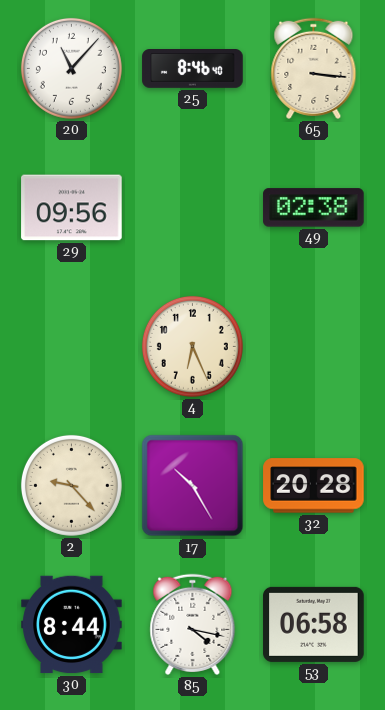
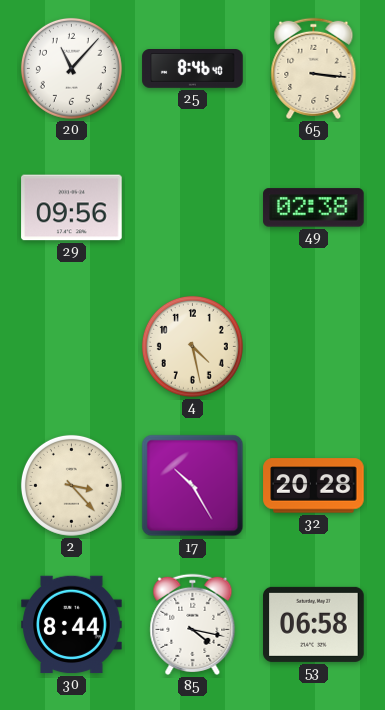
4: 6:26 -> 4:28
2: 9:23 -> 3:23
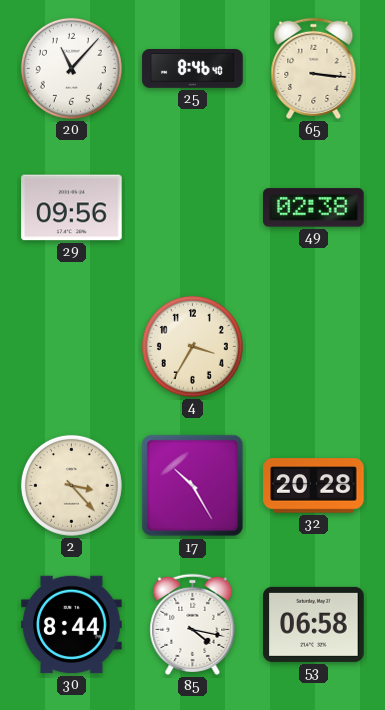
4: 4:28 -> 3:35
